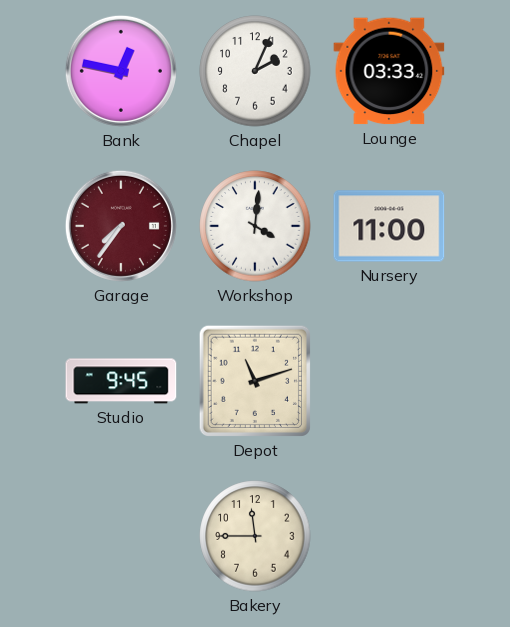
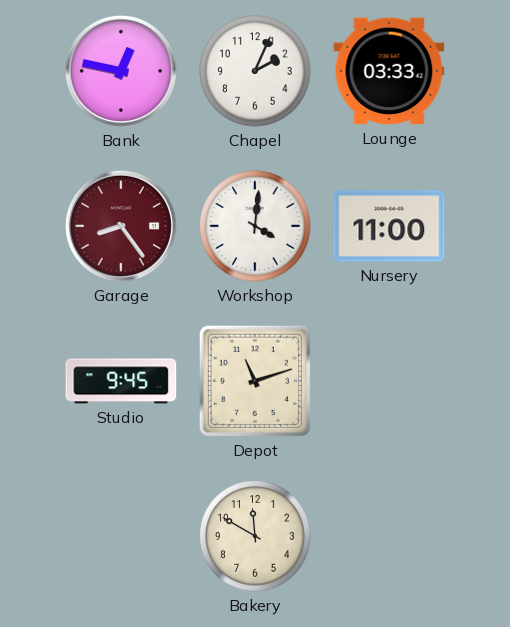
Garage: 7:36 -> 8:24
Bakery: 11:45 -> 11:50
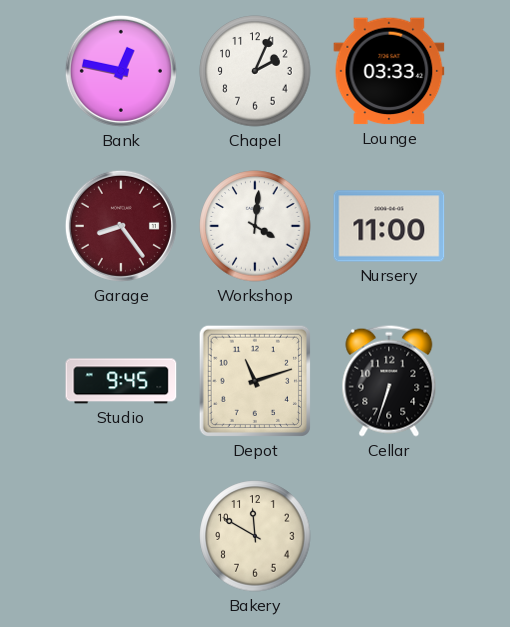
Cellar: none -> 6:33
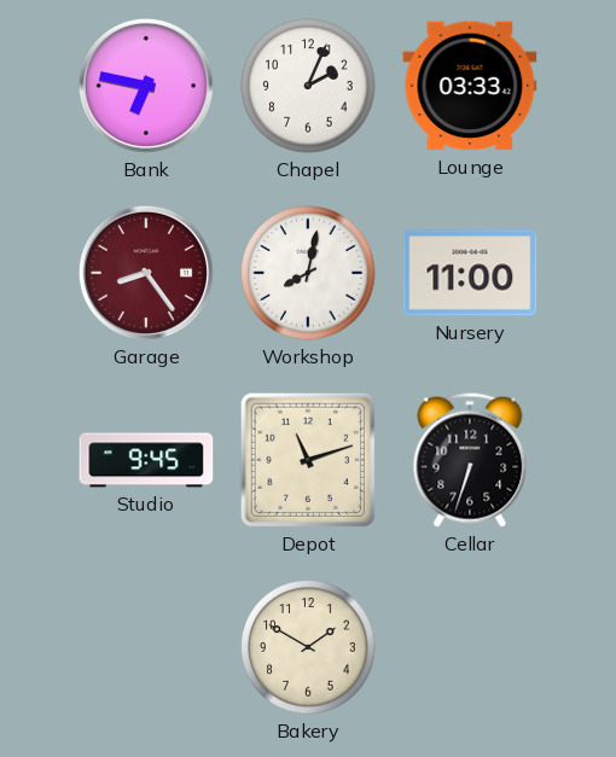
Bank: 12:47 -> 6:47
Workshop: 4:01 -> 8:02
Bakery: 11:50 -> 1:50
